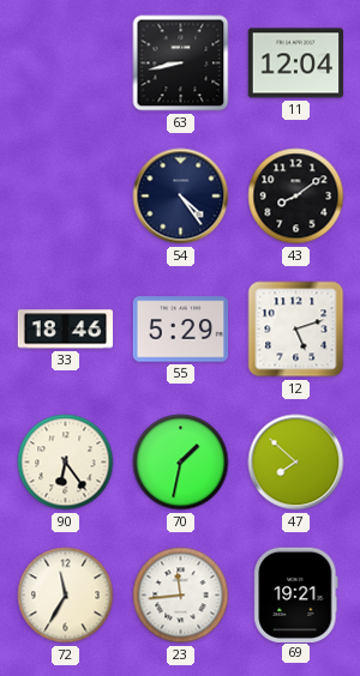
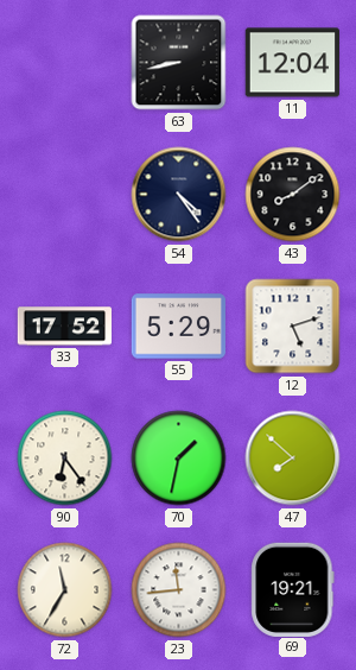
33: 18:46 -> 17:52
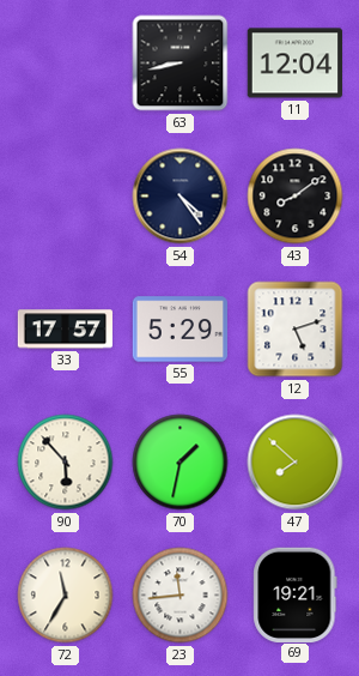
33: 17:52 -> 17:57
90: 6:24 -> 5:53
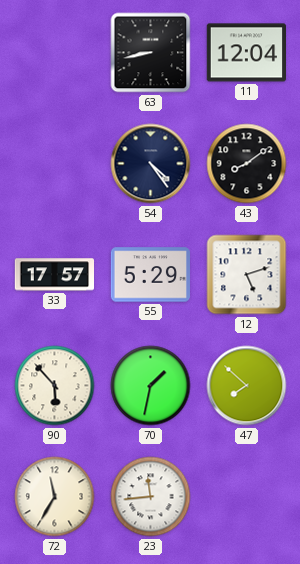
69: 19:21 -> none
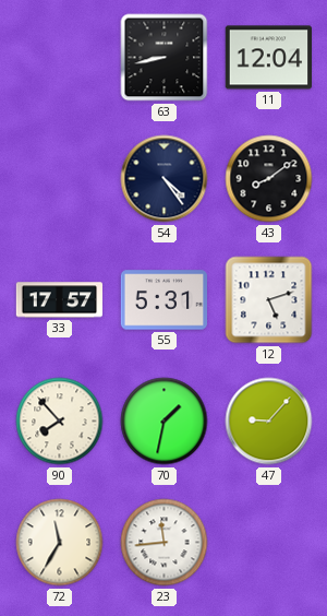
55: 5:29 -> 5:31
90: 5:53 -> 7:53
47: 7:52 -> 9:07
